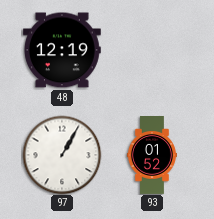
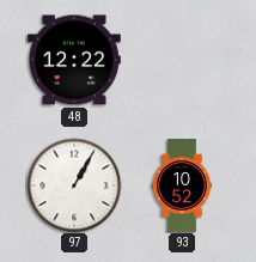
48: 12:19 -> 12:22
93: 01:52 -> 10:52
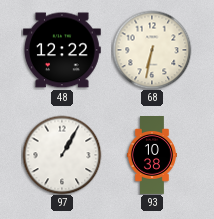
68: none -> 6:32
93: 10:52 -> 10:38
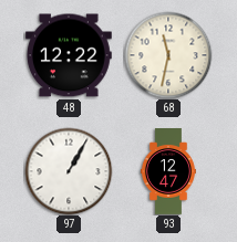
68: 6:32 -> 11:32
93: 10:38 -> 12:47
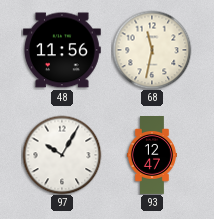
48: 12:22 -> 11:56
97: 1:05 -> 10:05
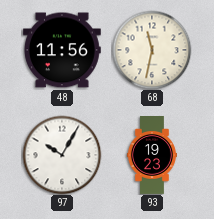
93: 12:47 -> 19:23
